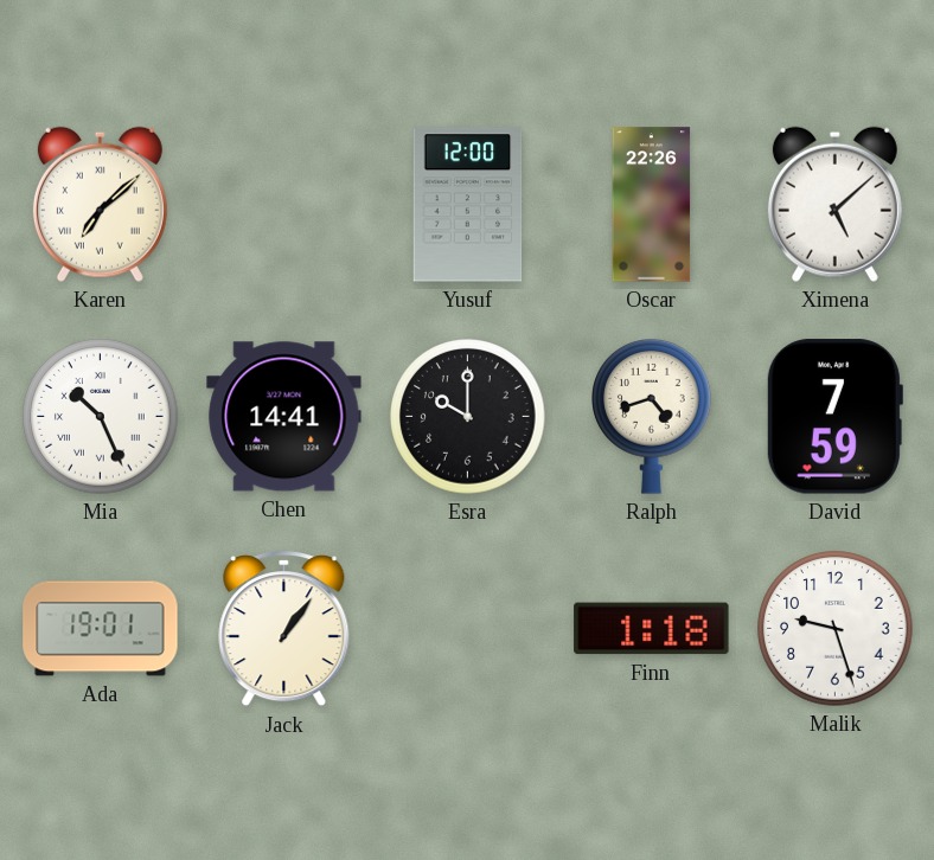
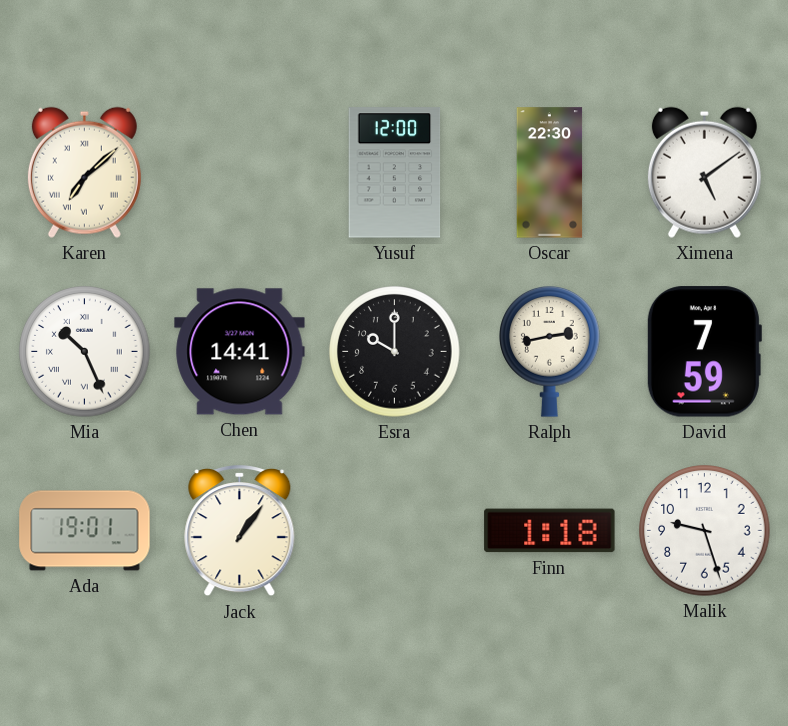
Oscar: 22:26 -> 22:30
Ximena: 5:08 -> 5:09
Ralph: 4:42 -> 2:43
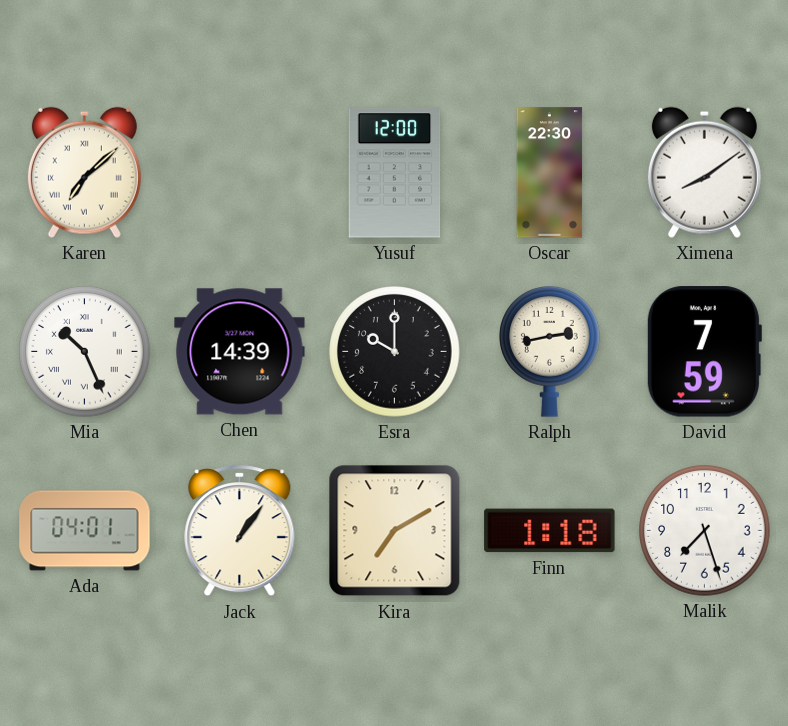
Ximena: 5:09 -> 8:09
Chen: 14:41 -> 14:39
Ada: 19:01 -> 04:01
Kira: none -> 7:10
Malik: 9:27 -> 7:27
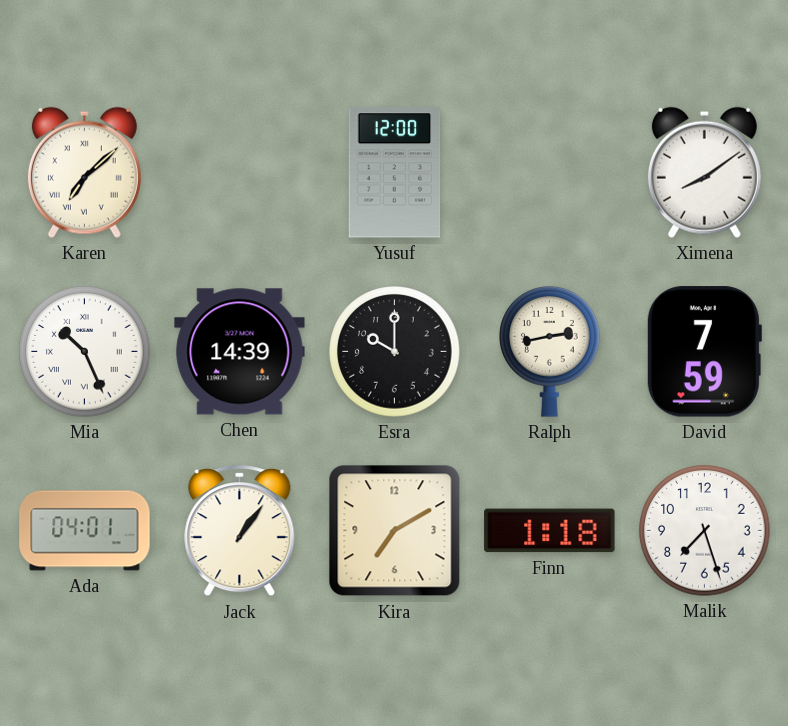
Oscar: 22:30 -> none
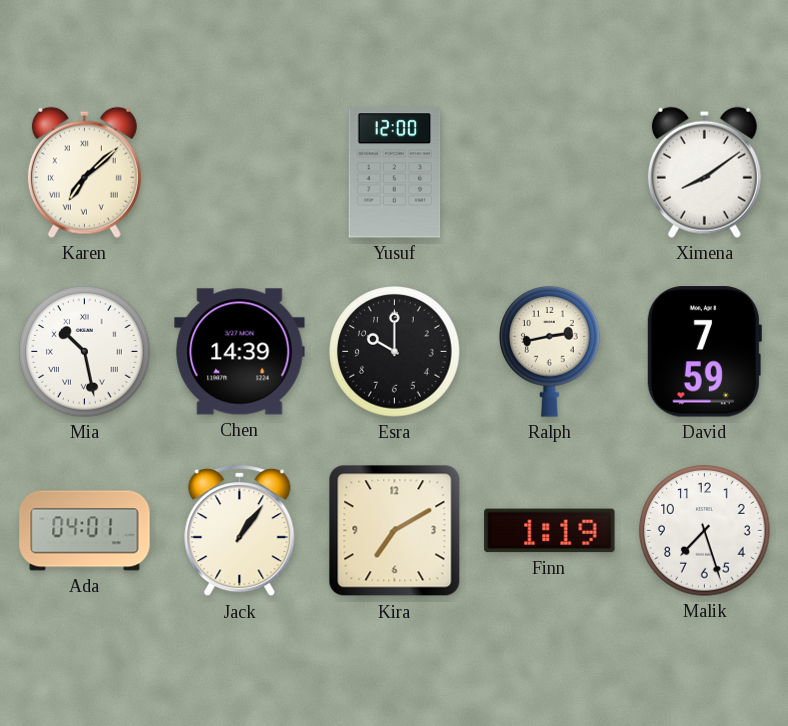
Mia: 10:26 -> 10:28
Finn: 1:18 -> 1:19
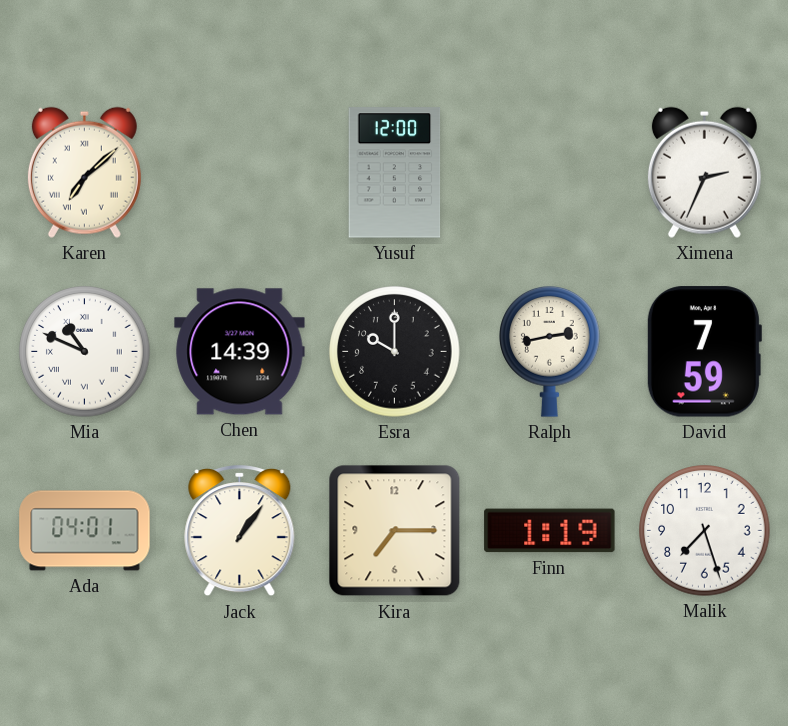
Ximena: 8:09 -> 2:34
Mia: 10:28 -> 10:49
Kira: 7:10 -> 7:15
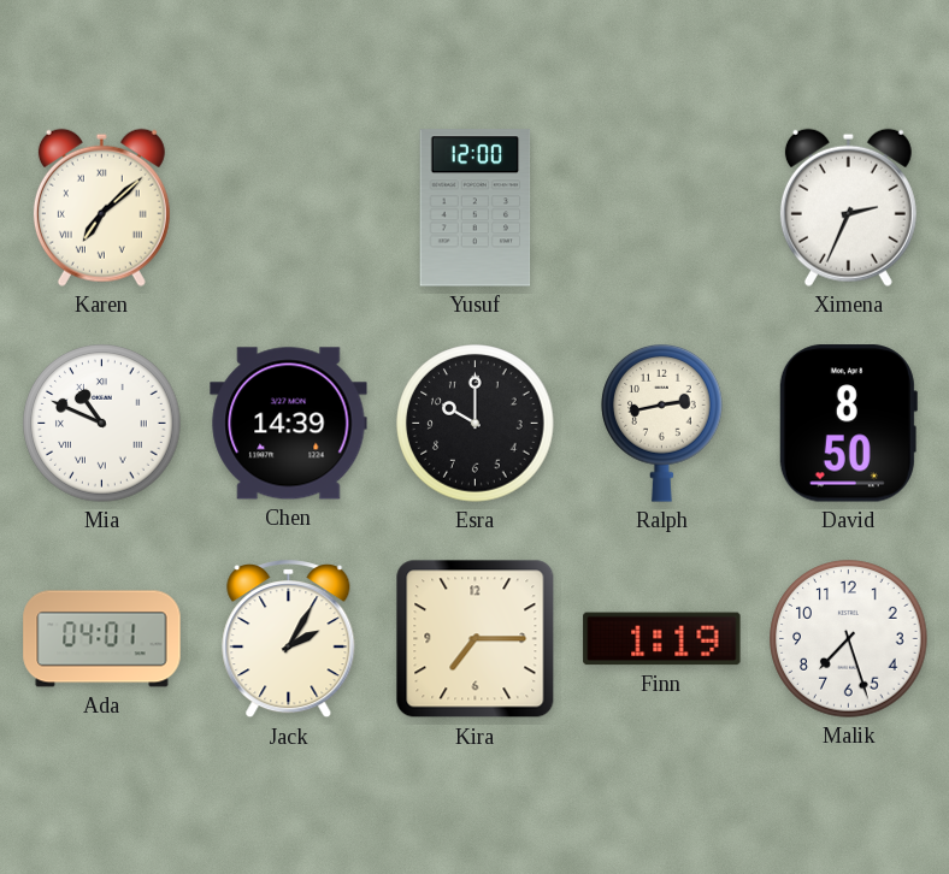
David: 7:59 -> 8:50
Jack: 1:06 -> 2:05
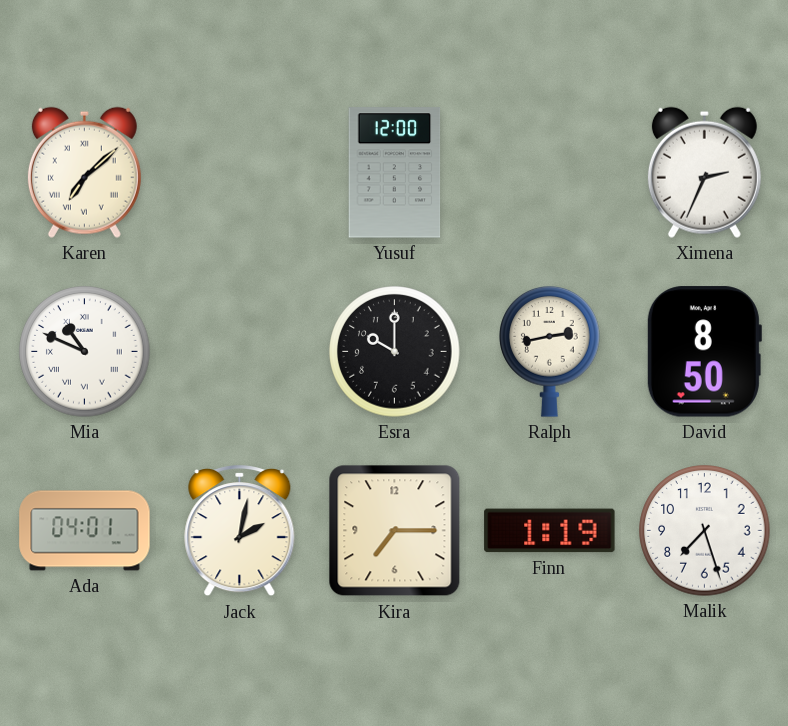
Chen: 14:39 -> none
Jack: 2:05 -> 2:02
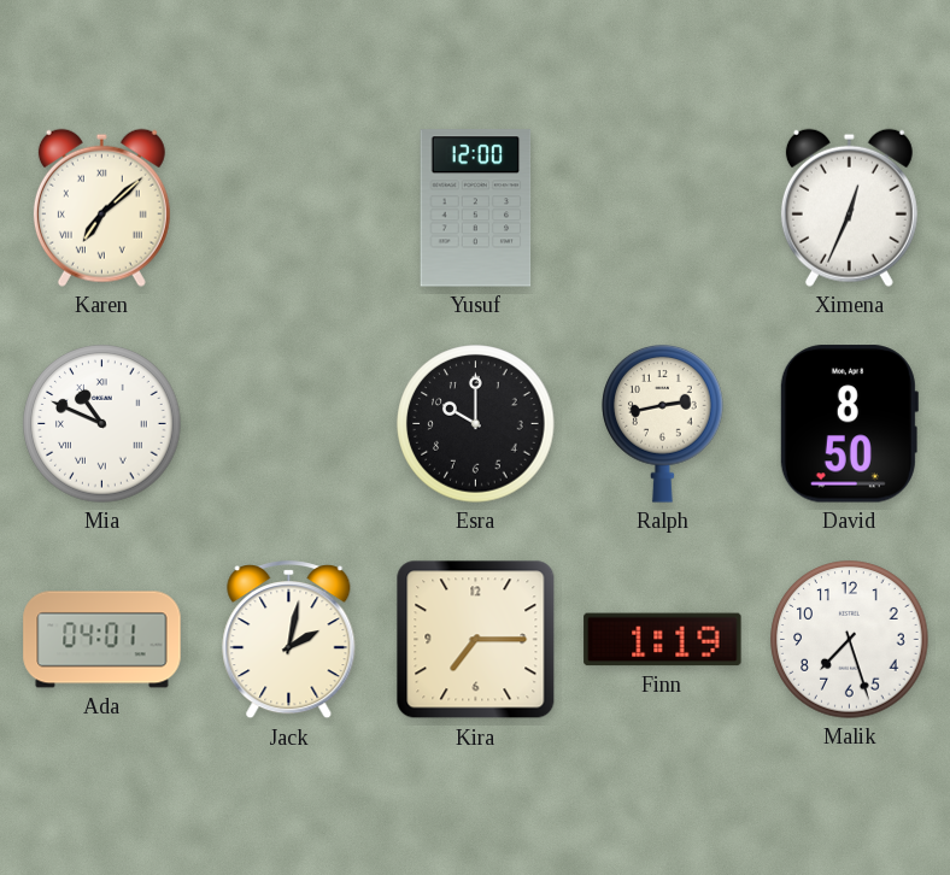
Ximena: 2:34 -> 12:34
